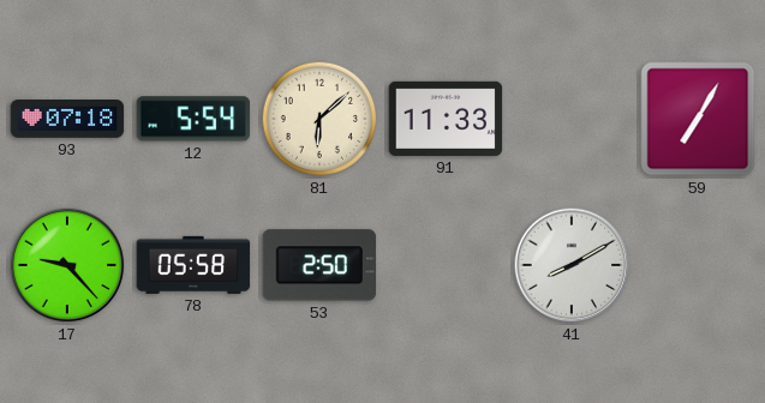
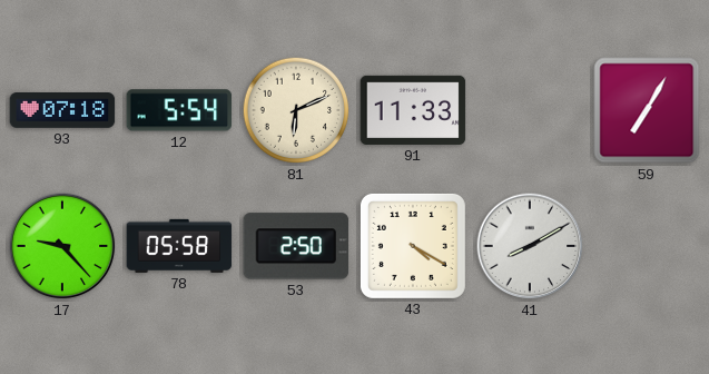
81: 6:08 -> 6:11
43: none -> 4:20
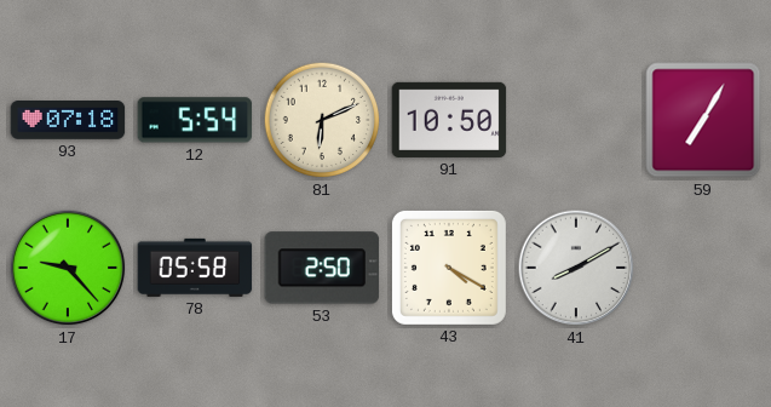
91: 11:33 -> 10:50
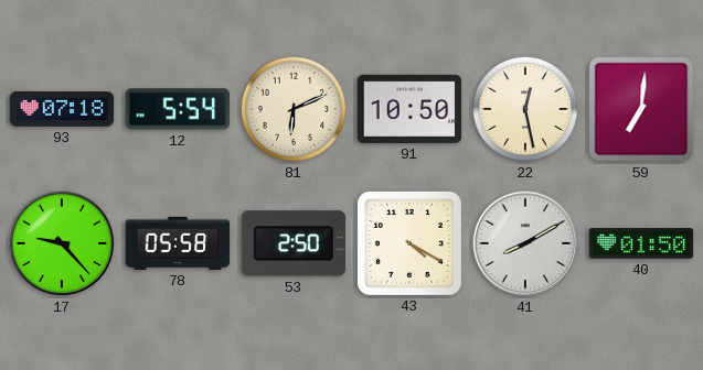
22: none -> 12:28
59: 7:05 -> 7:01
40: none -> 01:50
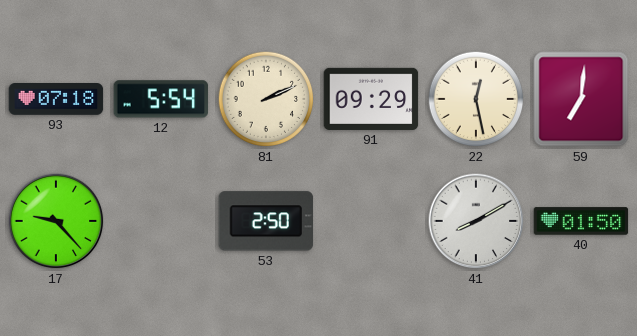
81: 6:11 -> 2:11
91: 10:50 -> 09:29
78: 05:58 -> none
43: 4:20 -> none
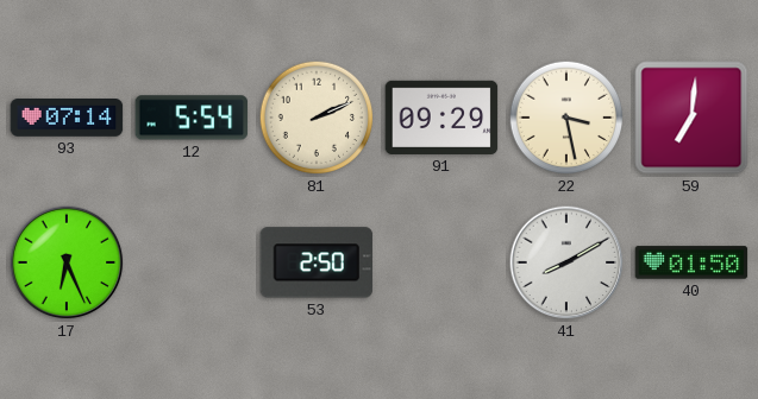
93: 07:18 -> 07:14
22: 12:28 -> 3:28
17: 9:23 -> 6:26
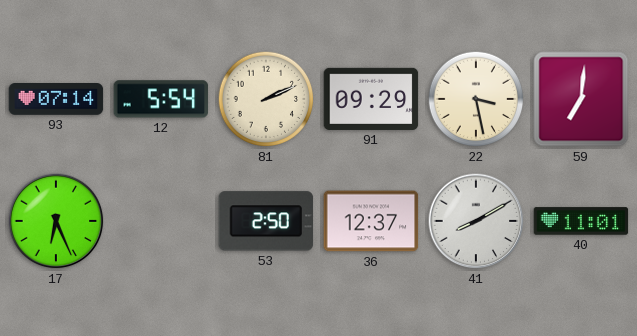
36: none -> 12:37
40: 01:50 -> 11:01
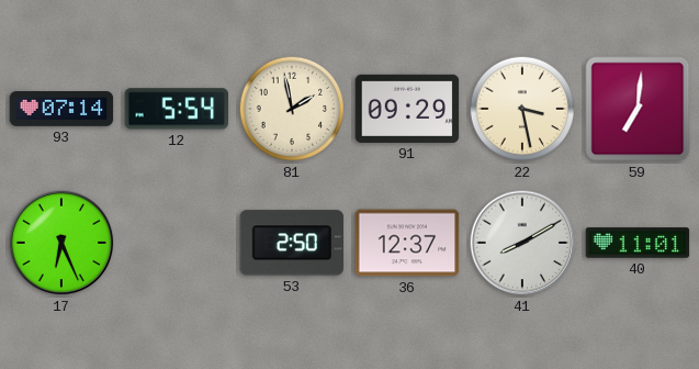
81: 2:11 -> 1:58
